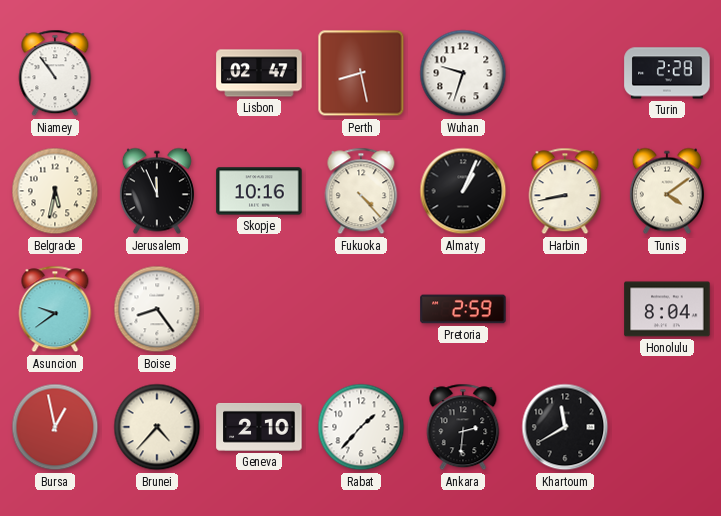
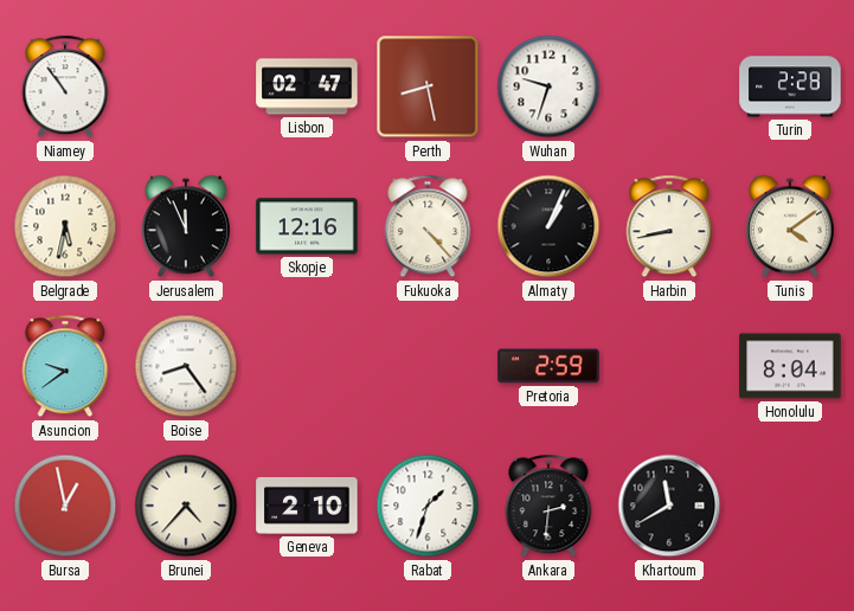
Skopje: 10:16 -> 12:16
Rabat: 1:37 -> 1:33
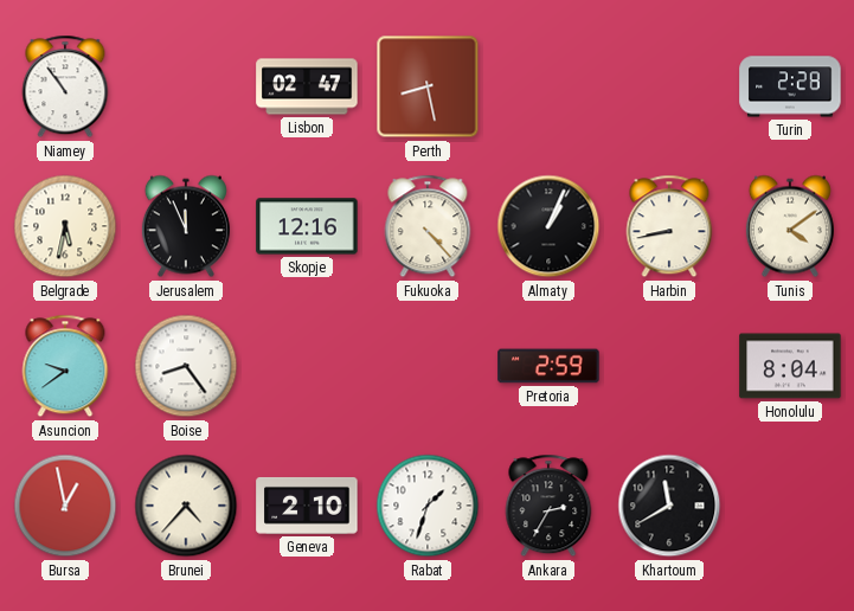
Wuhan: 9:33 -> none
Ankara: 2:31 -> 2:35
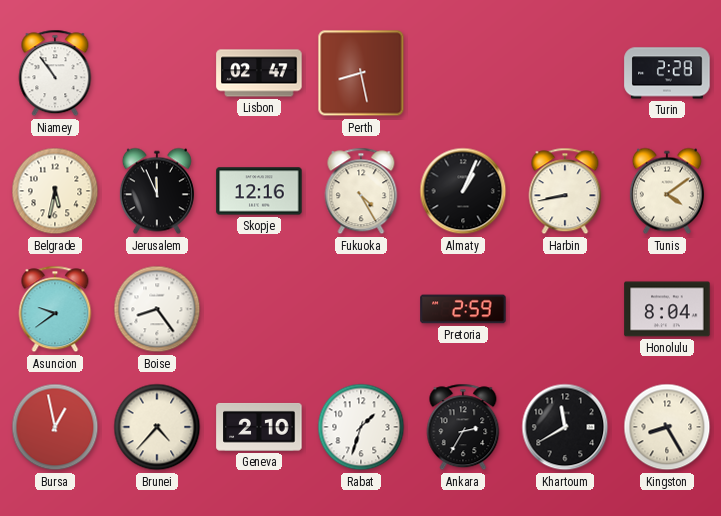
Fukuoka: 4:23 -> 4:25
Kingston: none -> 8:25
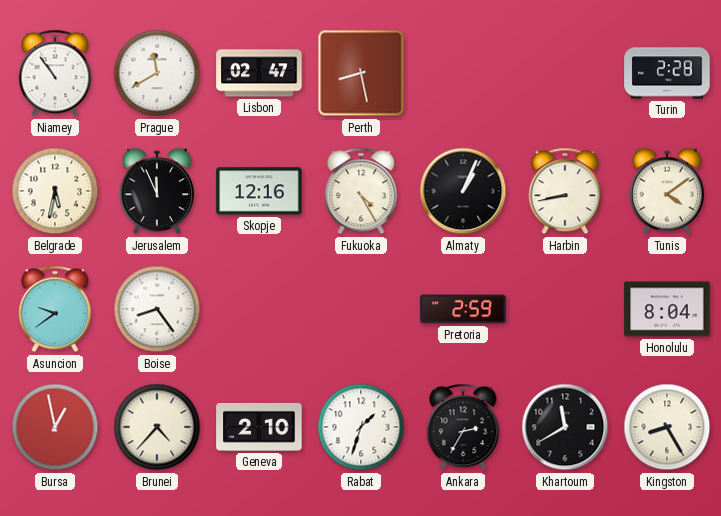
Prague: none -> 11:40
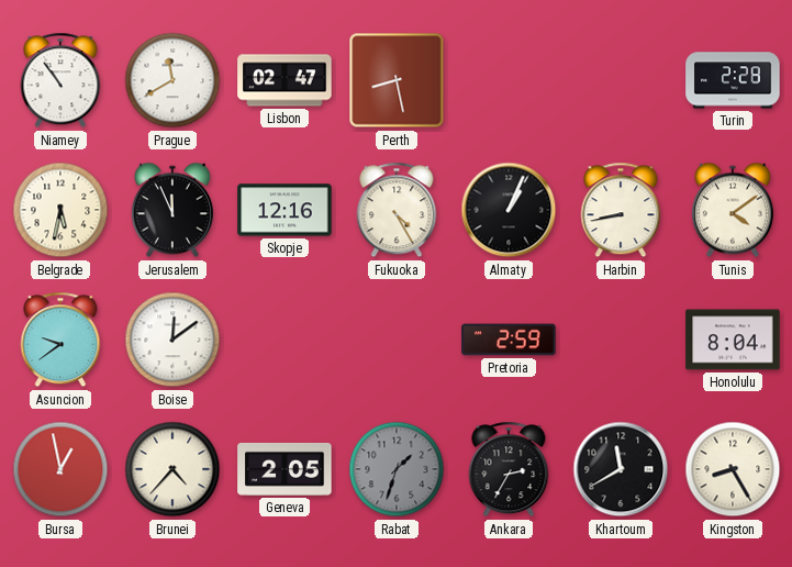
Boise: 8:24 -> 12:09
Geneva: 2:10 -> 2:05
Rabat dial: white -> grey
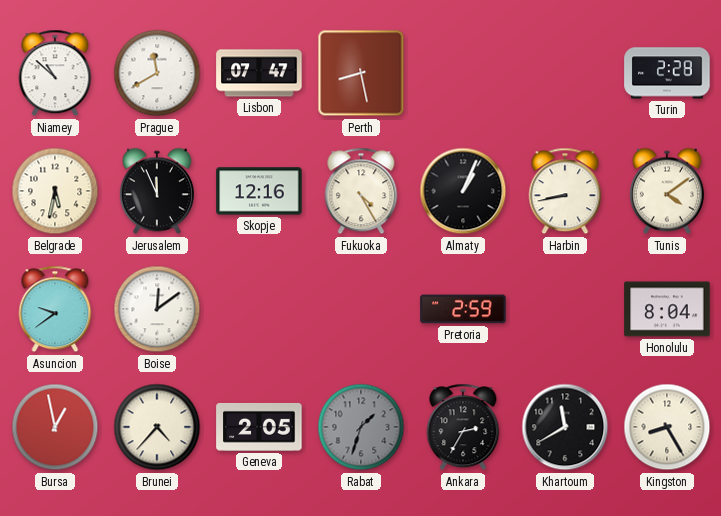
Niamey: 10:54 -> 10:52
Lisbon: 02:47 -> 07:47
